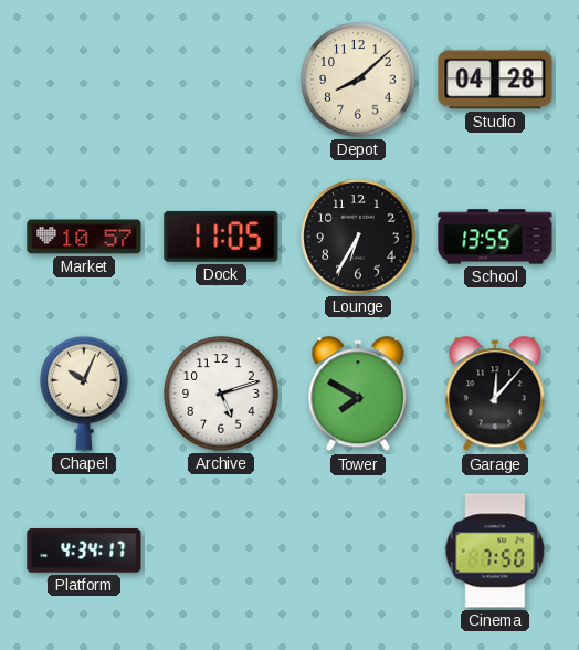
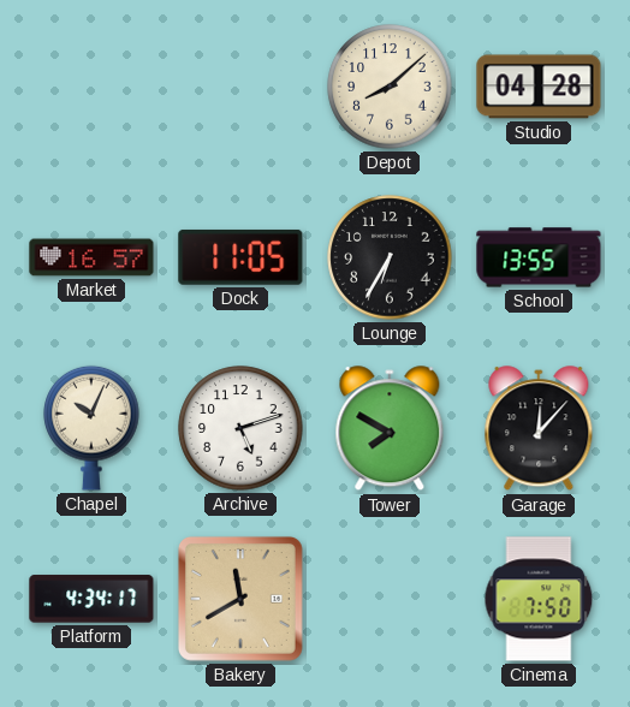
Market: 10:57 -> 16:57
Bakery: none -> 11:40
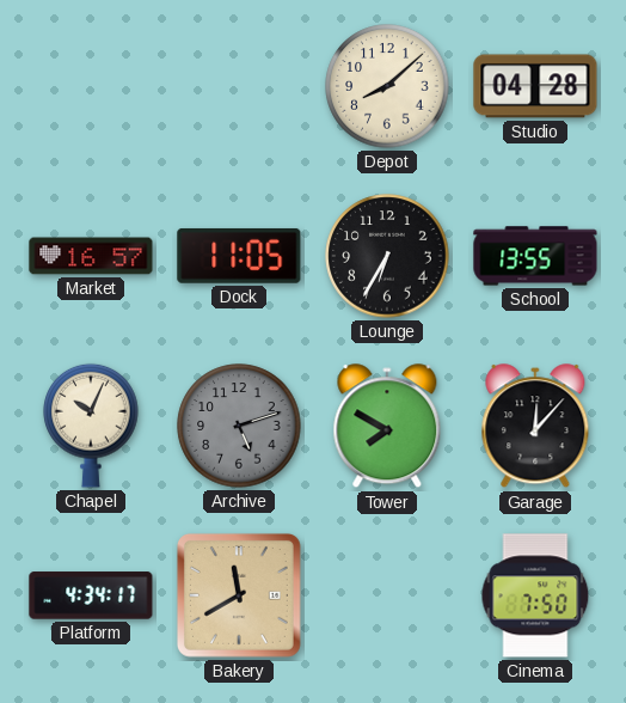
Archive dial: white -> grey
